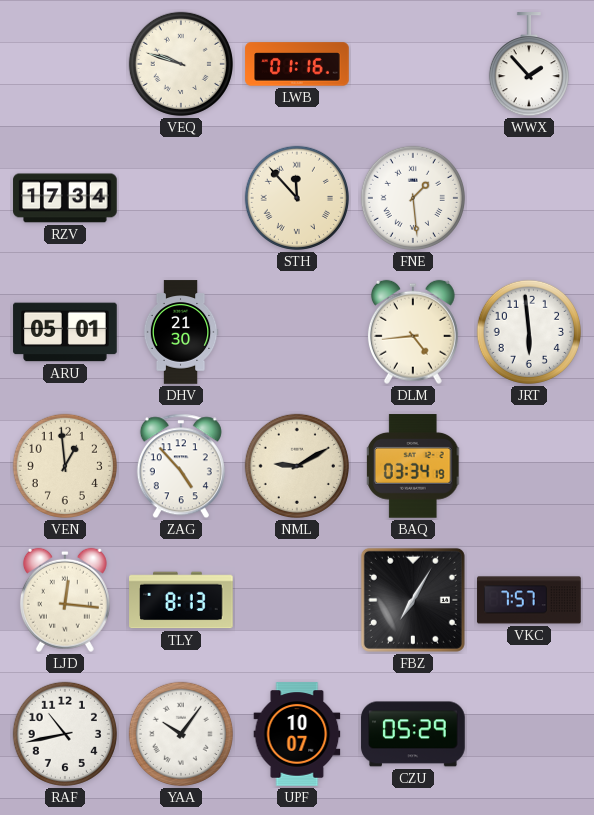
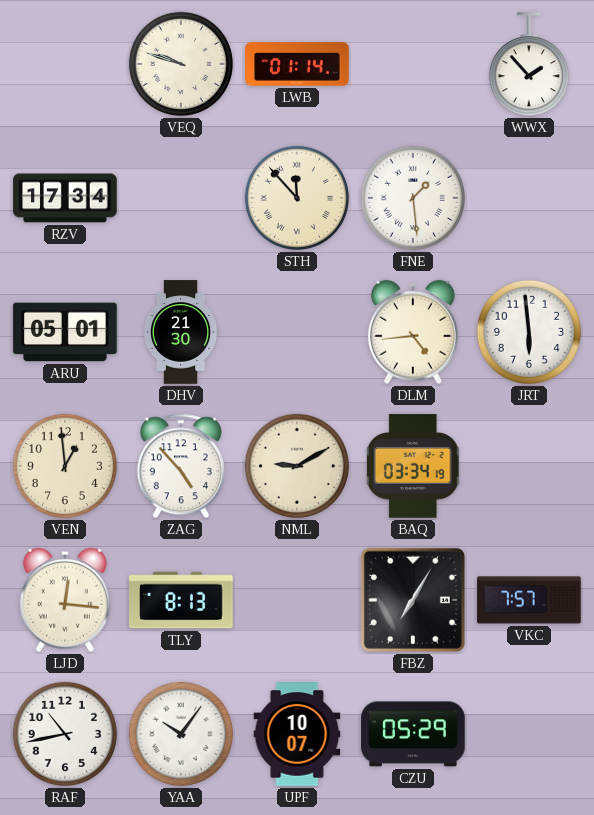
LWB: 01:16 -> 01:14
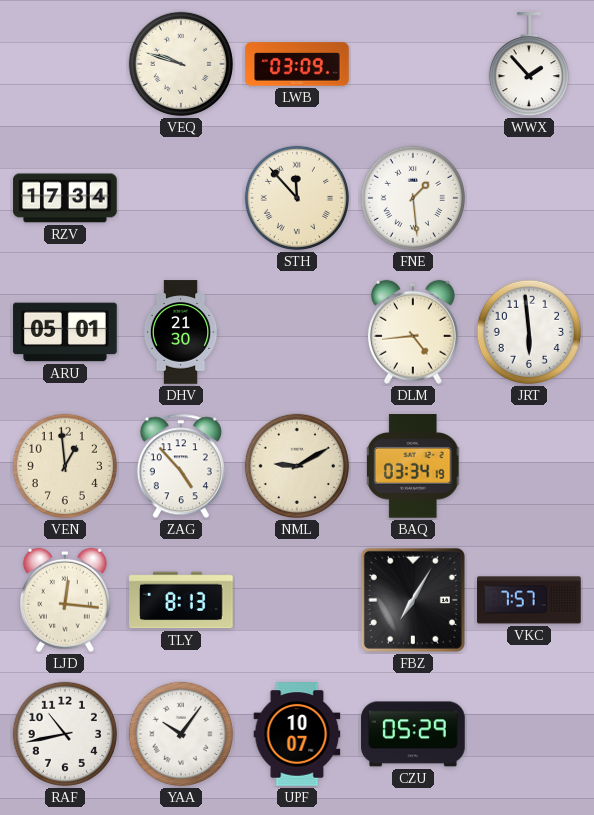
LWB: 01:14 -> 03:09
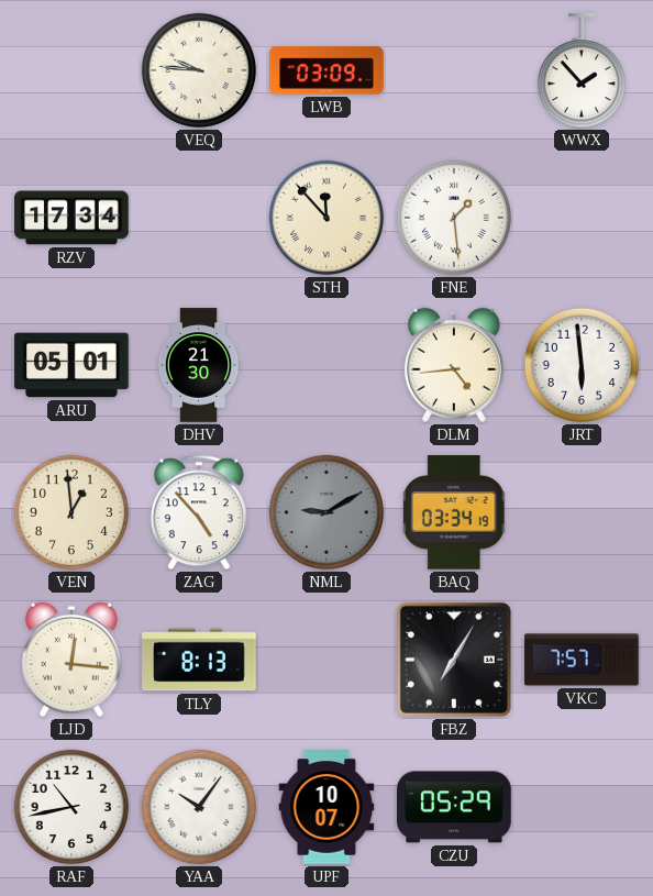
VEQ: 9:48 -> 9:46
NML dial: cream -> grey
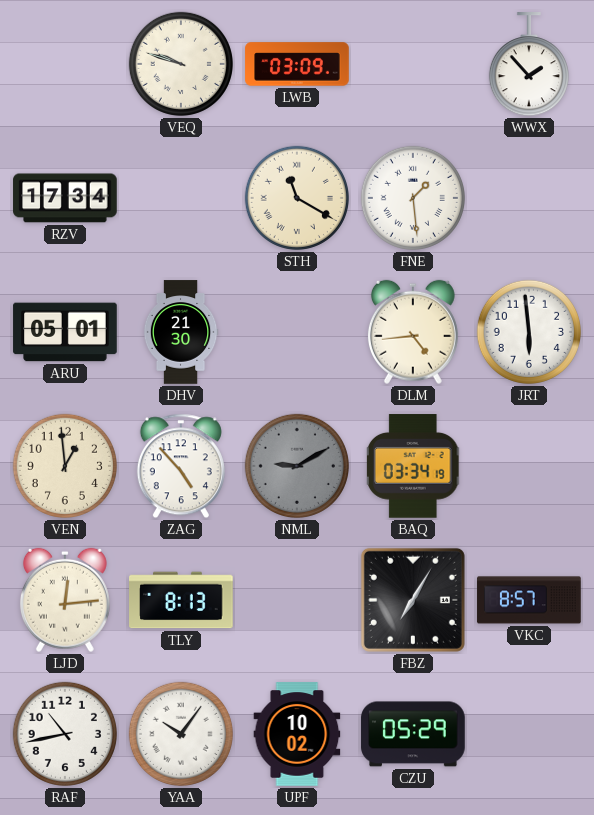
VEQ: 9:46 -> 9:48
STH: 11:53 -> 11:20
LJD: 12:16 -> 12:14
VKC: 7:57 -> 8:57
UPF: 10:07 -> 10:02
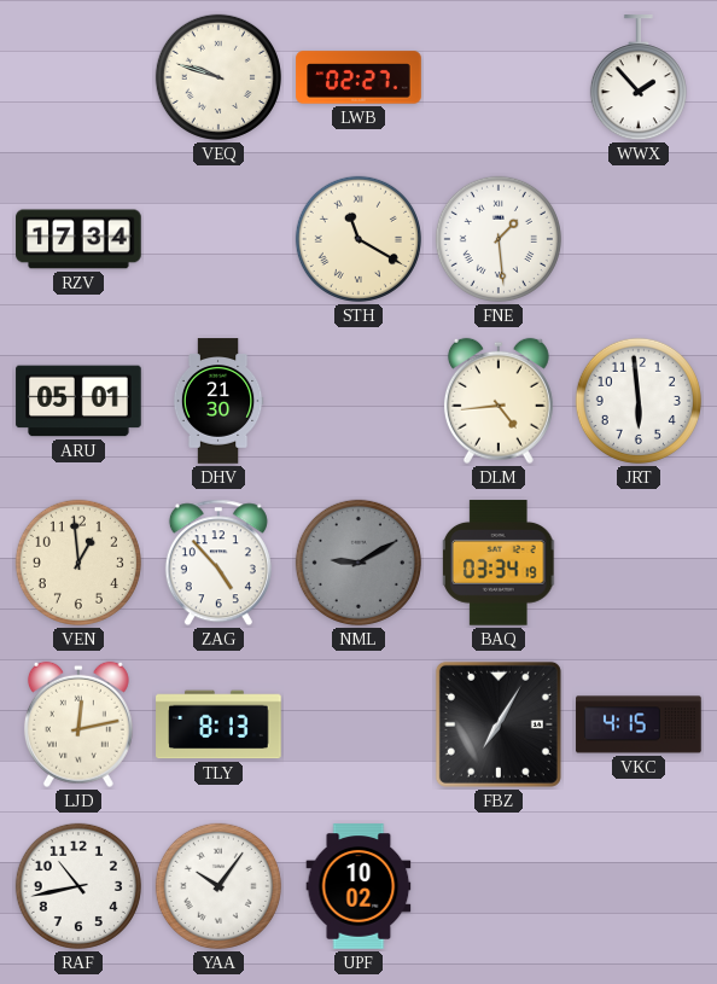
LWB: 03:09 -> 02:27
LJD: 12:14 -> 12:13
VKC: 8:57 -> 4:15
CZU: 05:29 -> none
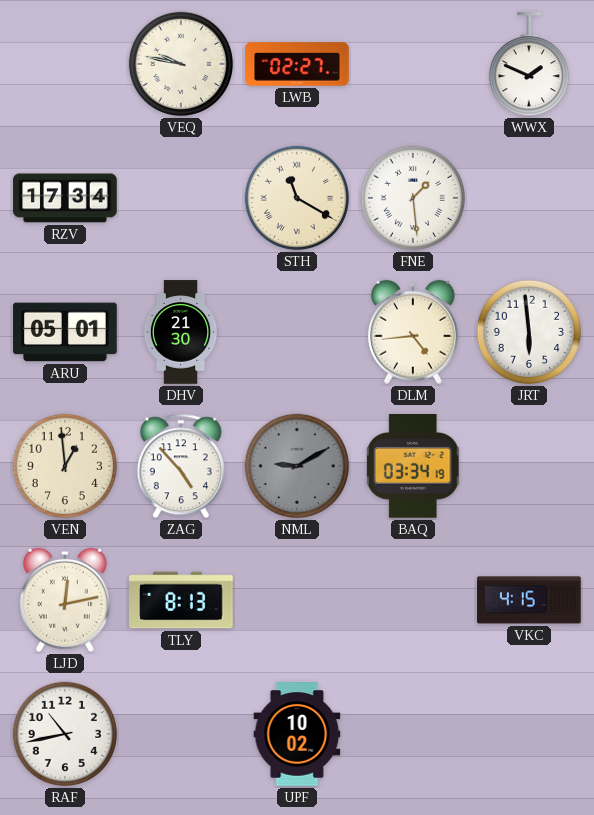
VEQ: 9:48 -> 9:47
WWX: 1:53 -> 1:49
FBZ: 7:05 -> none
YAA: 10:06 -> none
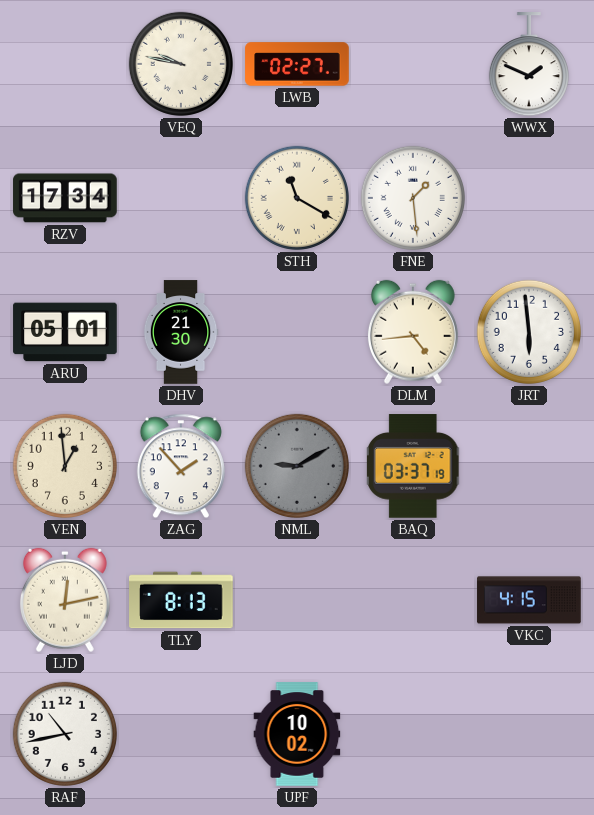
ZAG: 4:53 -> 1:53
BAQ: 03:34 -> 03:37
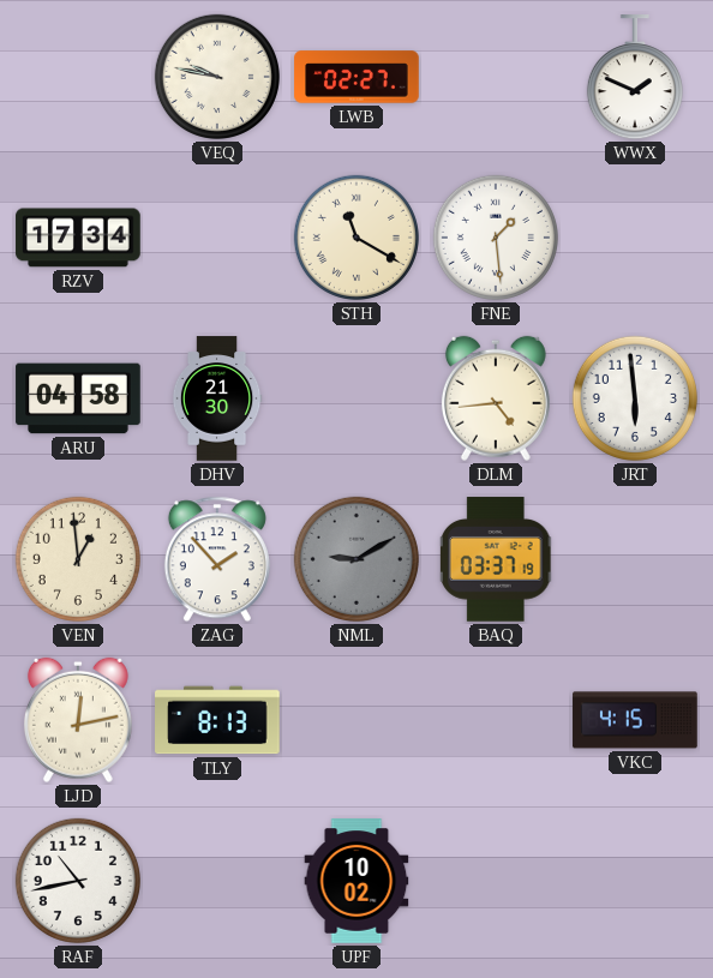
ARU: 05:01 -> 04:58
